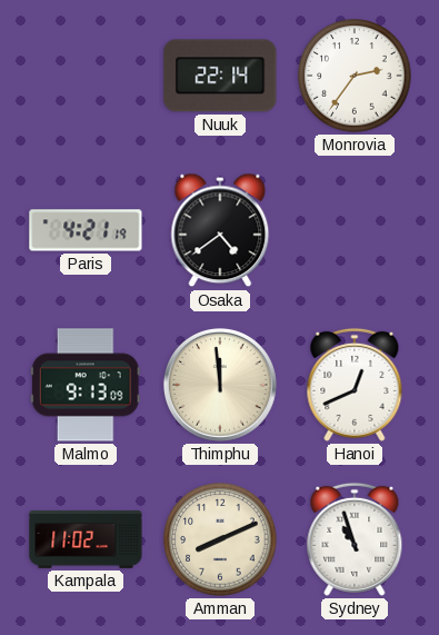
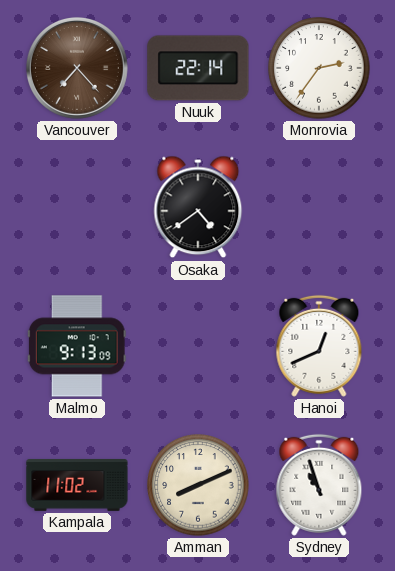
Vancouver: none -> 7:23
Paris: 4:21 -> none
Thimphu: 11:59 -> none
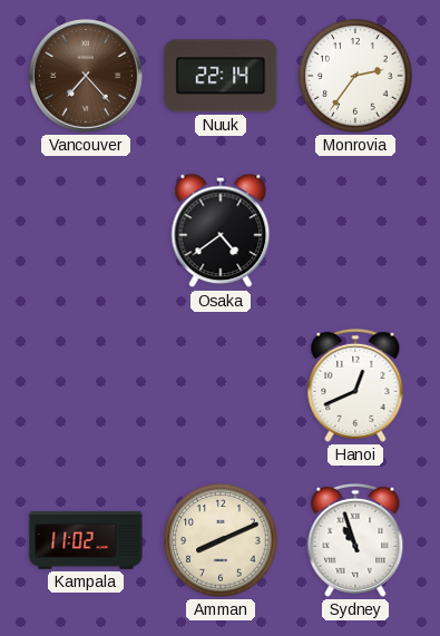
Malmo: 9:13 -> none
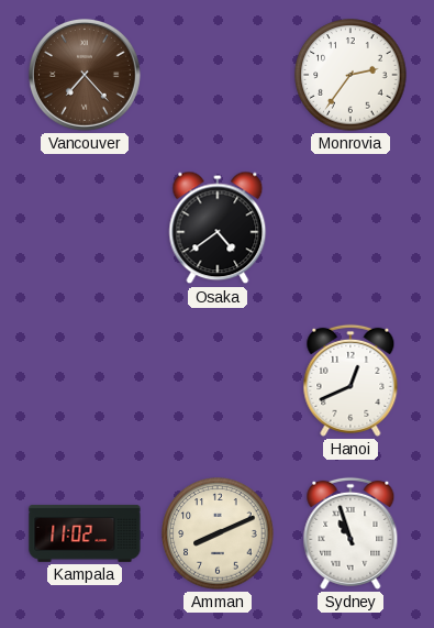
Nuuk: 22:14 -> none
